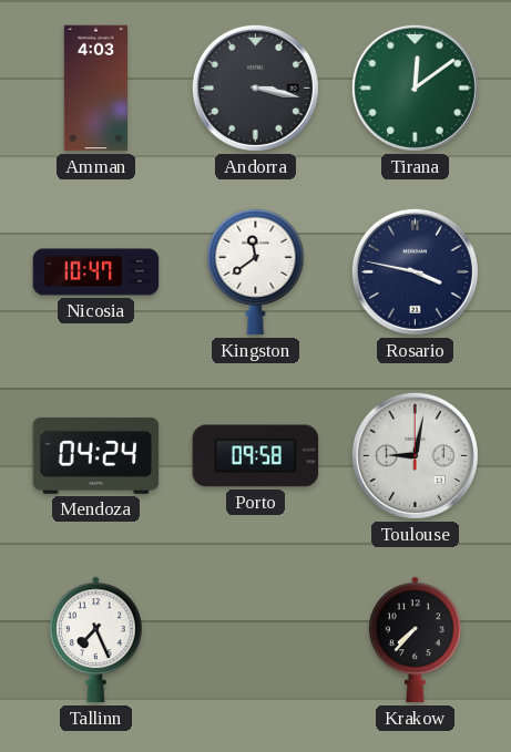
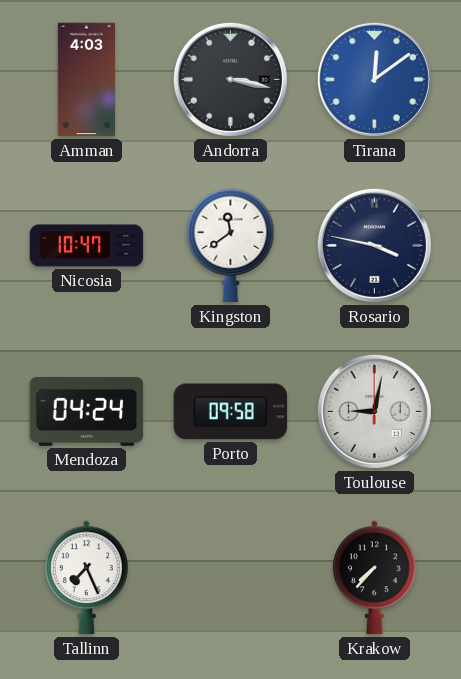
Tirana dial: green -> blue
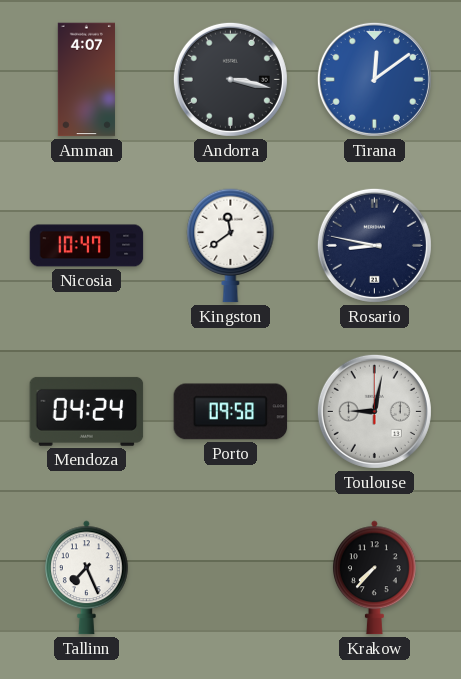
Amman: 4:03 -> 4:07
Rosario: 3:47 -> 8:47
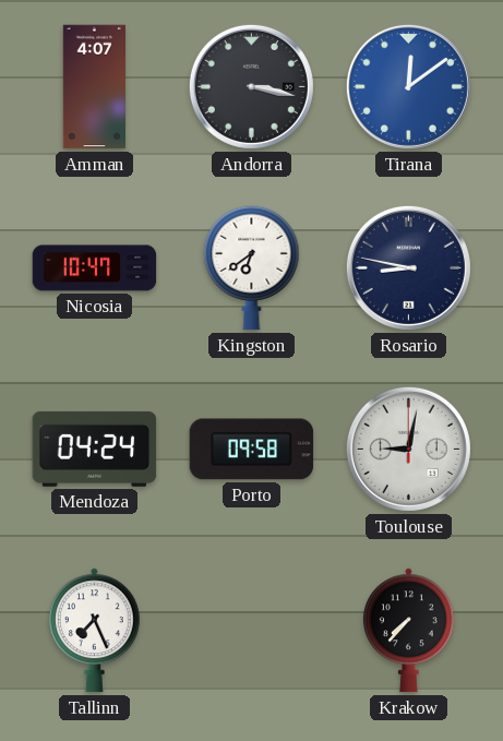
Kingston: 11:39 -> 6:39
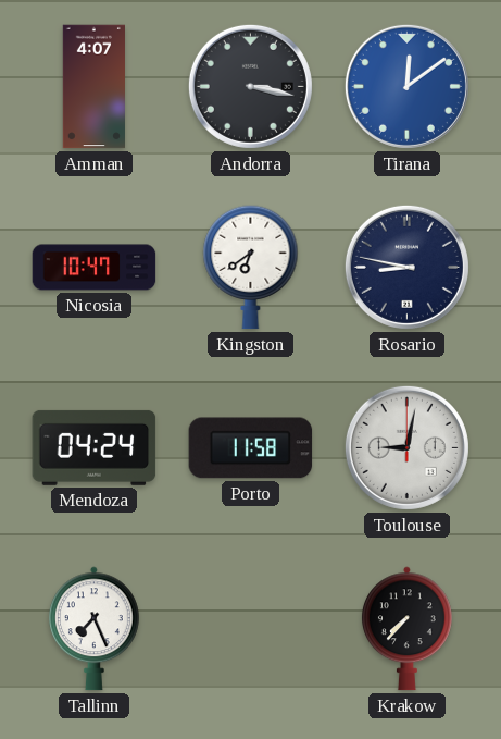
Porto: 09:58 -> 11:58
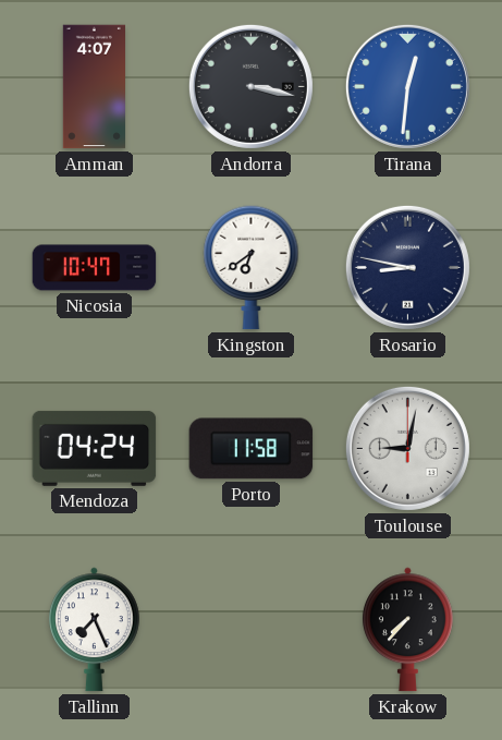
Tirana: 12:09 -> 12:31
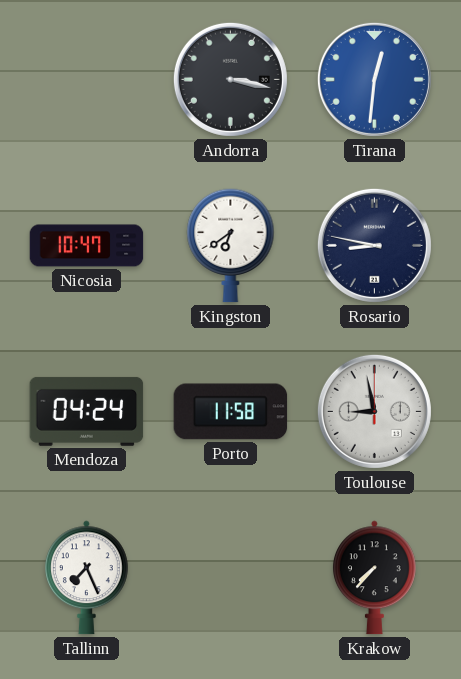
Amman: 4:07 -> none
Toulouse: 9:02 -> 8:58
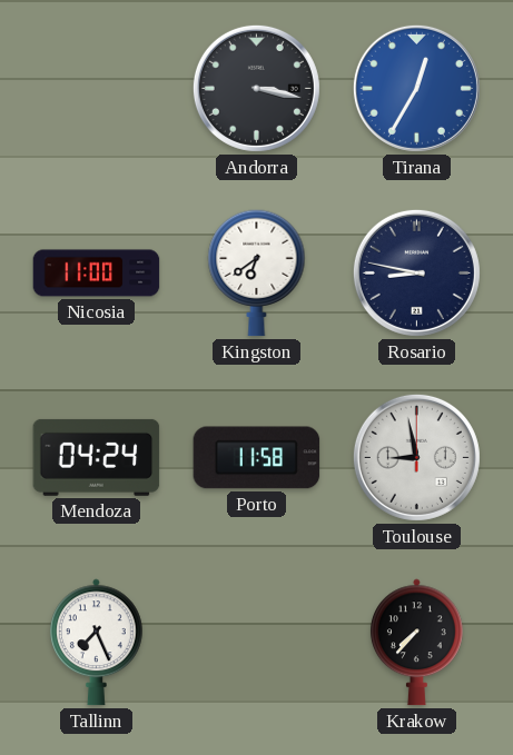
Tirana: 12:31 -> 12:35
Nicosia: 10:47 -> 11:00
